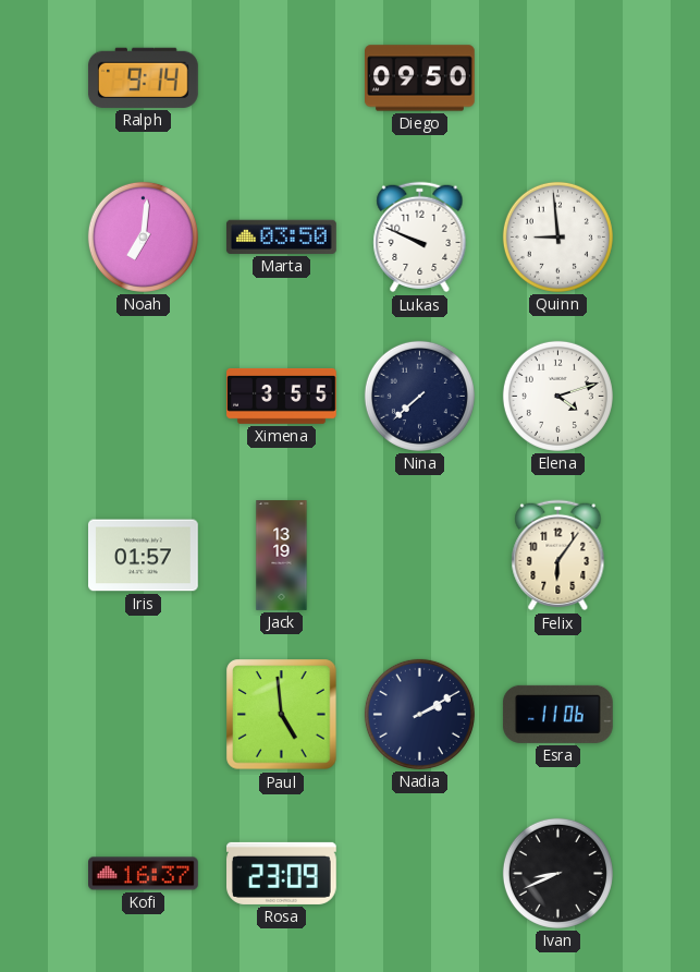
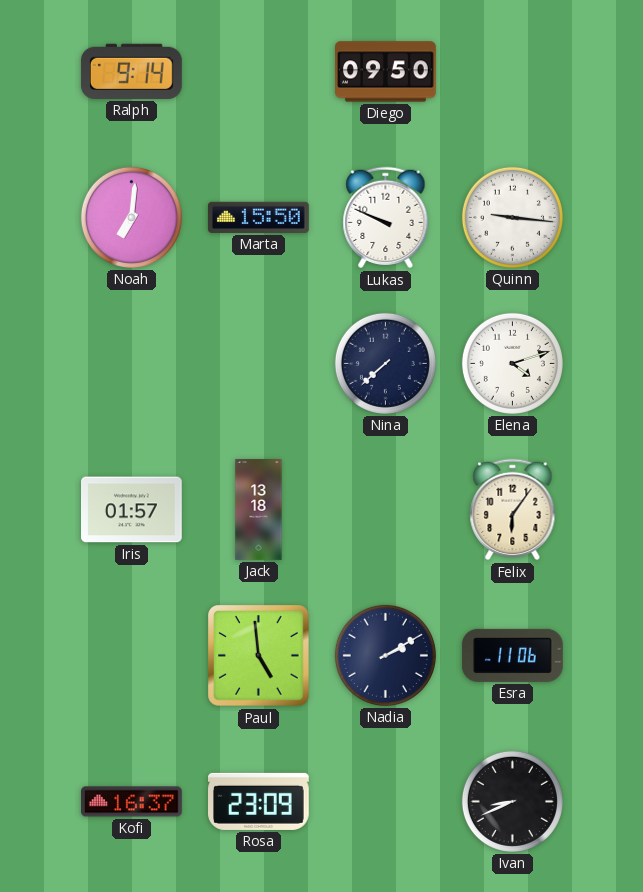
Marta: 03:50 -> 15:50
Quinn: 8:59 -> 9:16
Ximena: 3:55 -> none
Jack: 13:19 -> 13:18
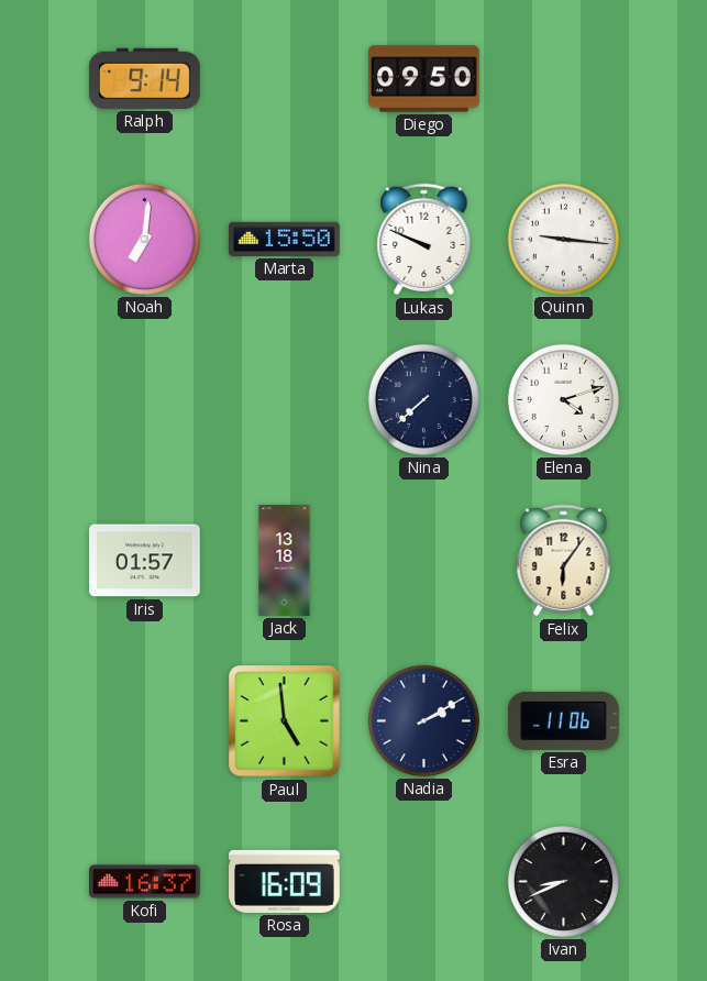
Rosa: 23:09 -> 16:09
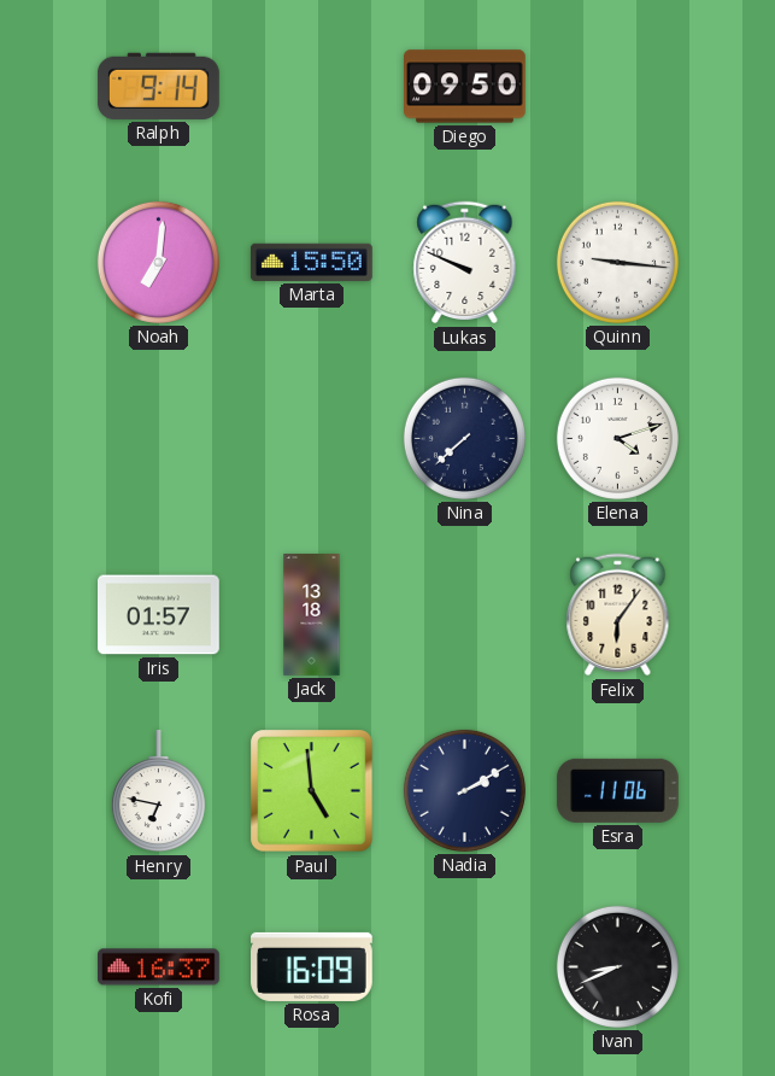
Henry: none -> 6:47
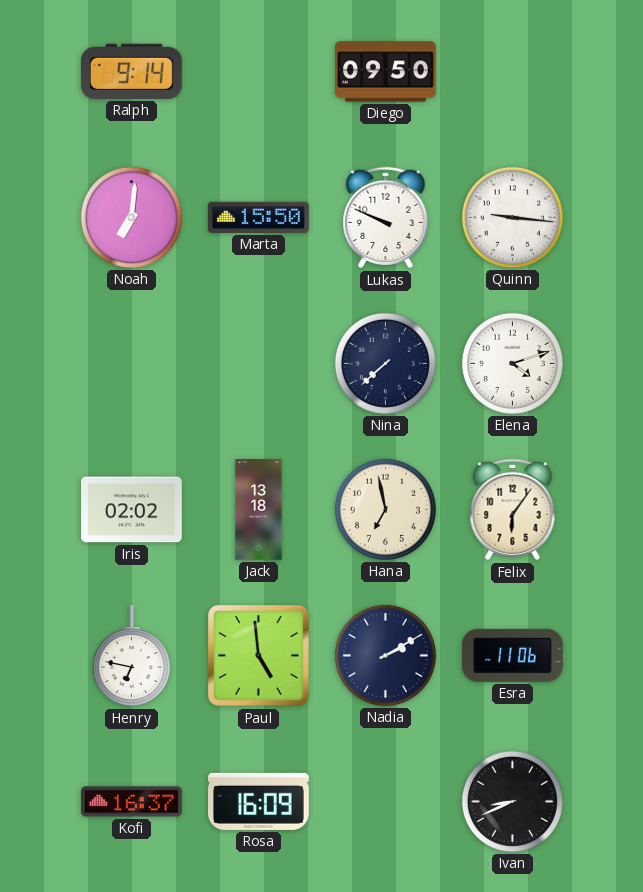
Iris: 01:57 -> 02:02
Hana: none -> 6:58
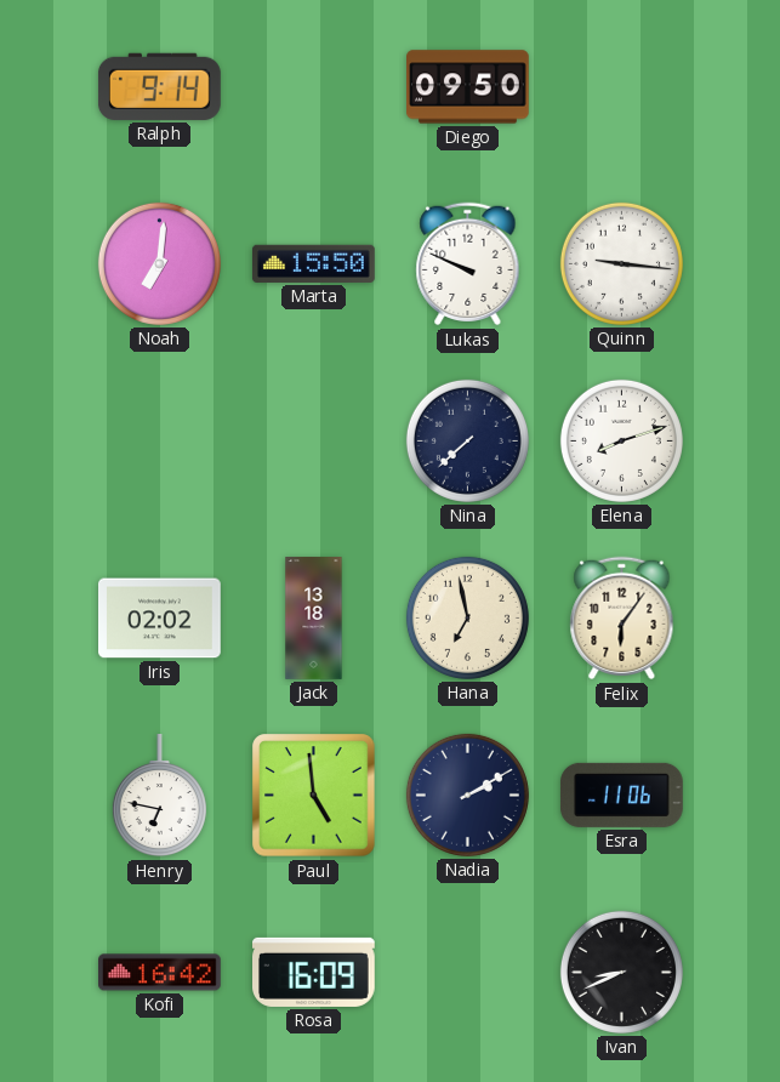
Elena: 4:12 -> 8:12
Kofi: 16:37 -> 16:42
